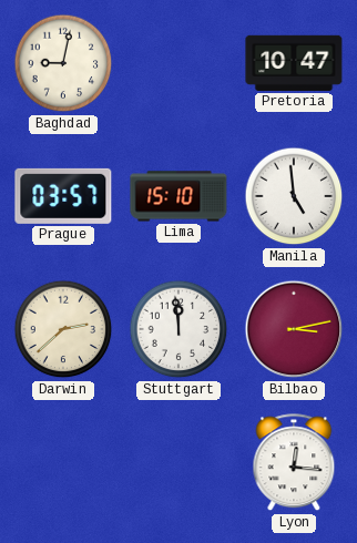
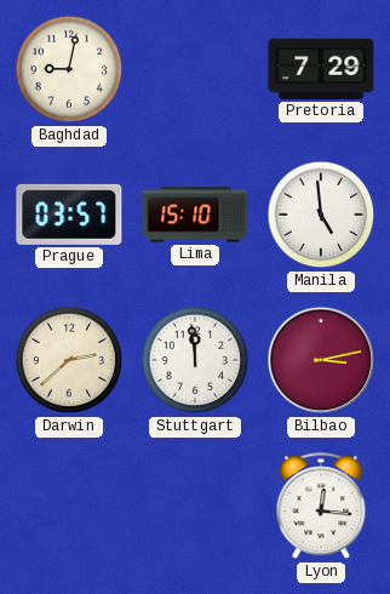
Pretoria: 10:47 -> 7:29
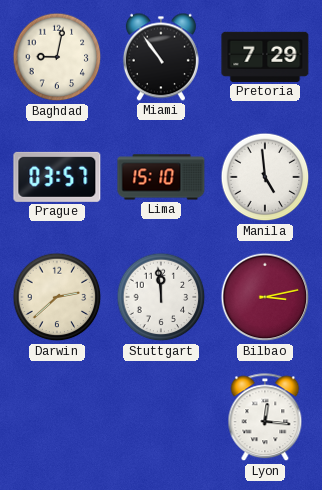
Miami: none -> 10:54
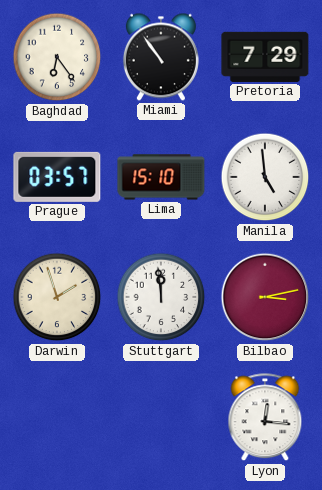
Baghdad: 9:02 -> 6:24
Darwin: 2:38 -> 1:57
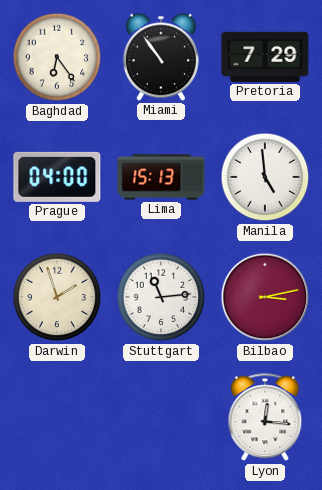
Prague: 03:57 -> 04:00
Lima: 15:10 -> 15:13
Stuttgart: 11:59 -> 11:14
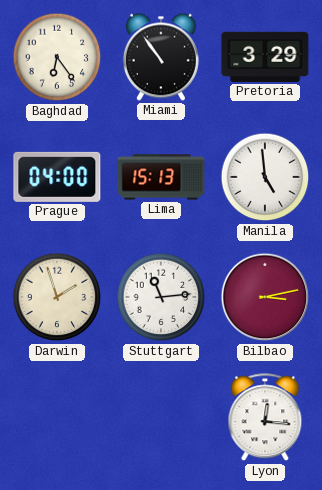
Pretoria: 7:29 -> 3:29
